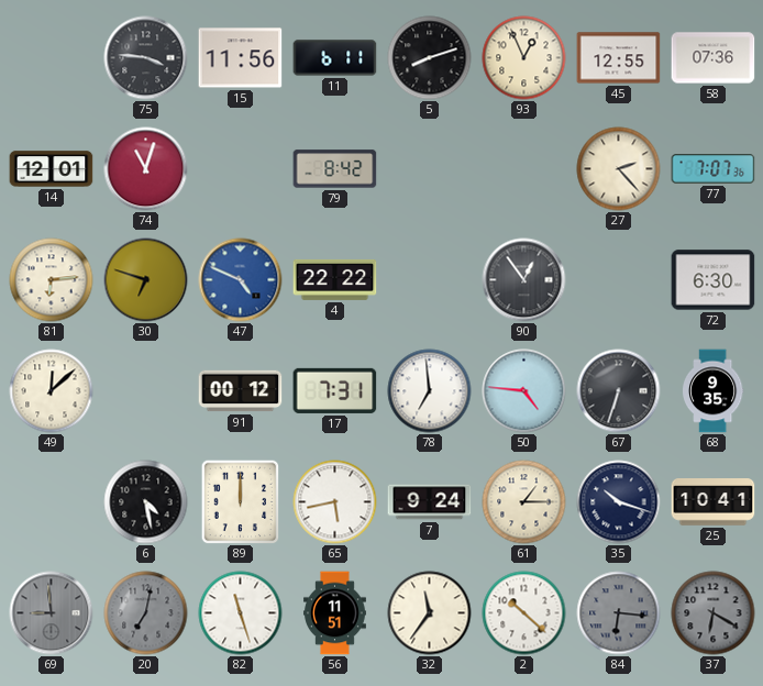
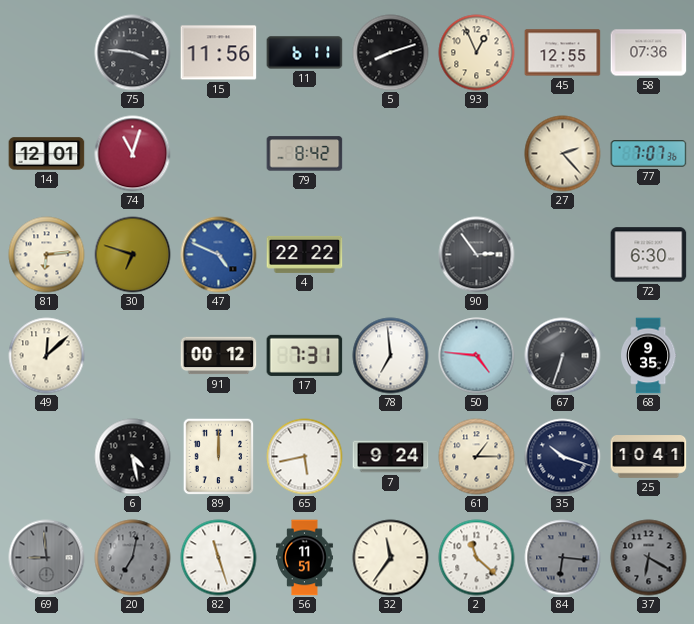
90: 12:54 -> 2:54
2: 10:22 -> 11:22
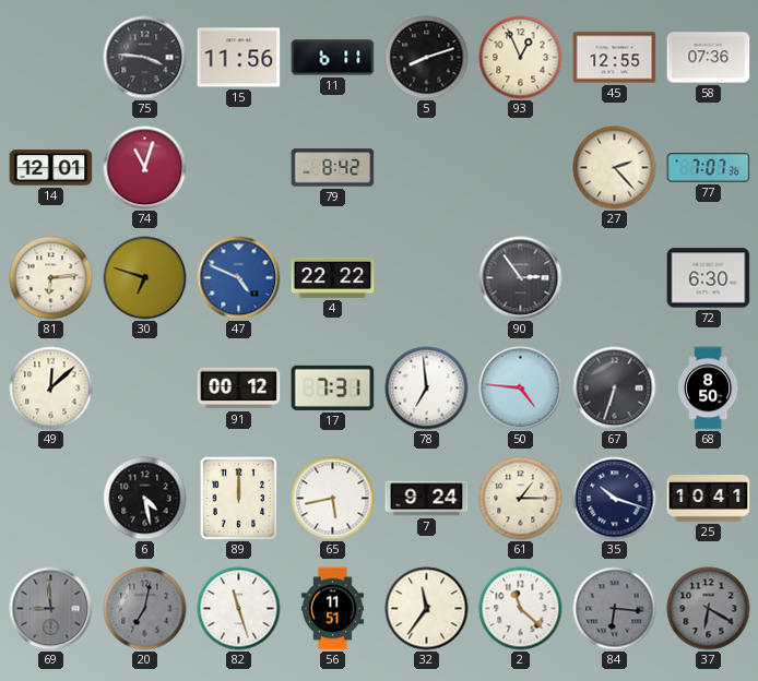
68: 9:35 -> 8:50
